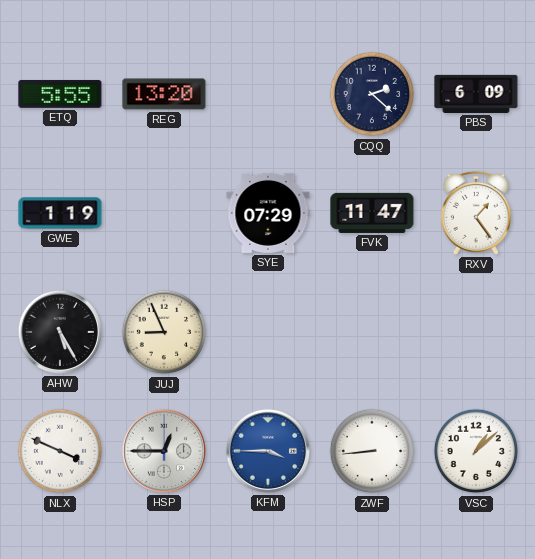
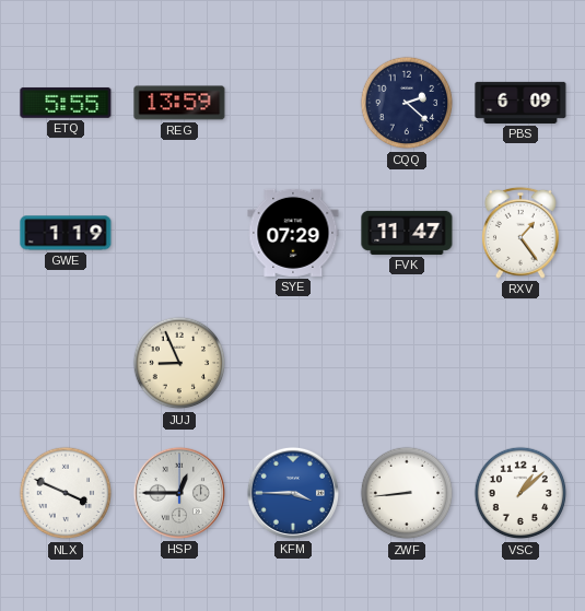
REG: 13:20 -> 13:59
AHW: 5:25 -> none
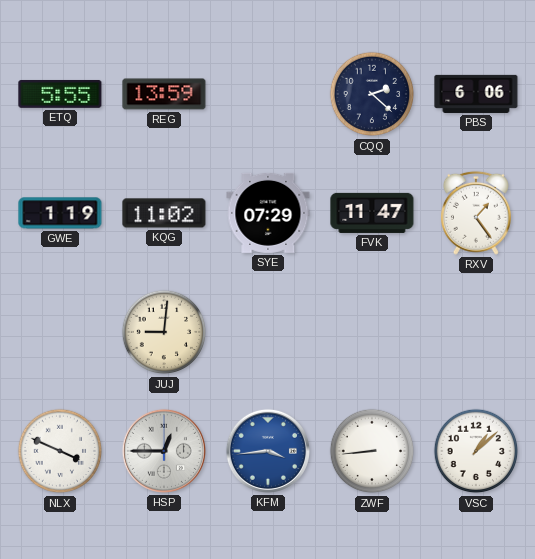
PBS: 6:09 -> 6:06
KQG: none -> 11:02
JUJ: 8:56 -> 9:01
KFM: 3:45 -> 3:44
